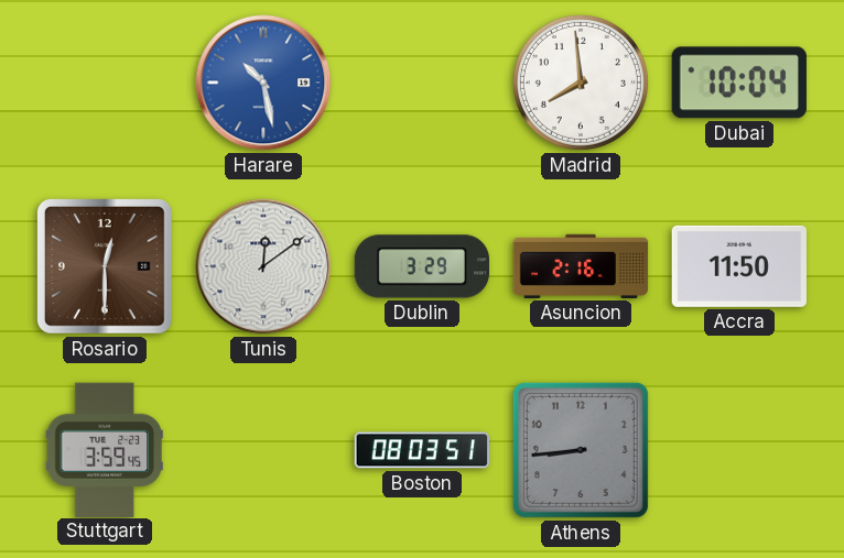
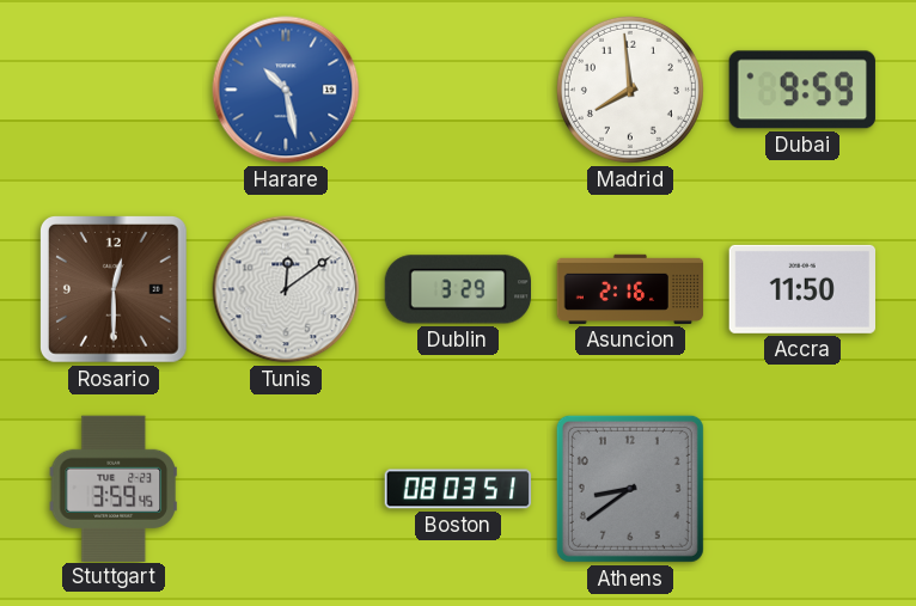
Dubai: 10:04 -> 9:59
Athens: 8:44 -> 8:39
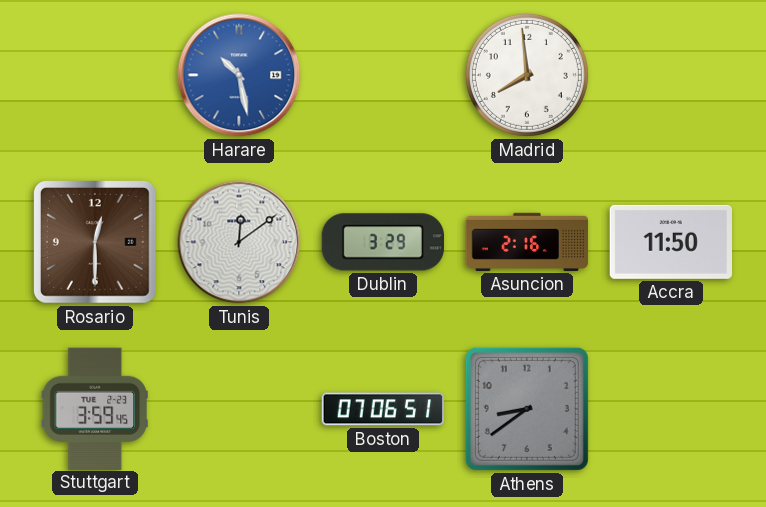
Dubai: 9:59 -> none
Boston: 08:03 -> 07:06
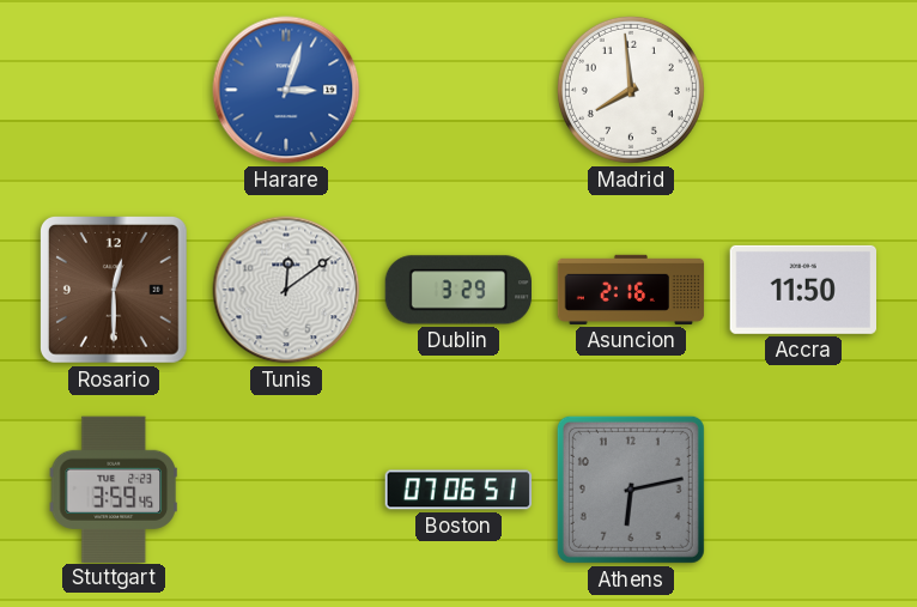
Harare: 10:28 -> 3:03
Athens: 8:39 -> 6:13
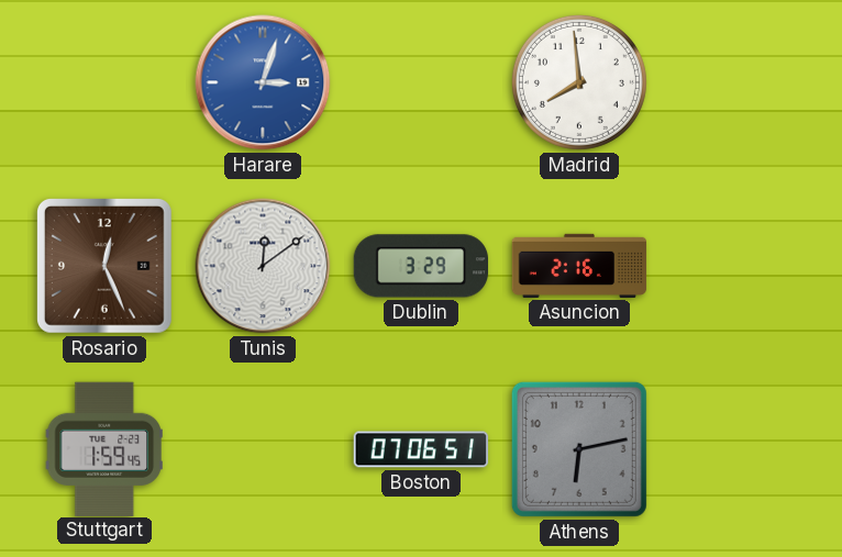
Rosario: 12:30 -> 12:26
Accra: 11:50 -> none
Stuttgart: 3:59 -> 1:59
